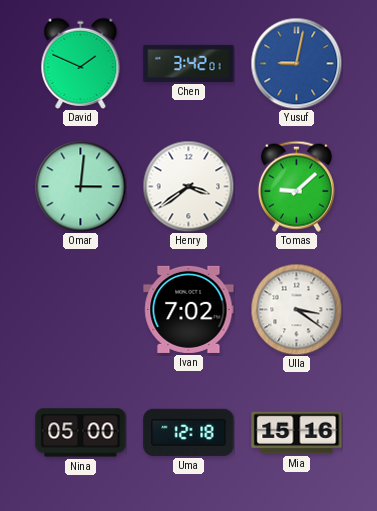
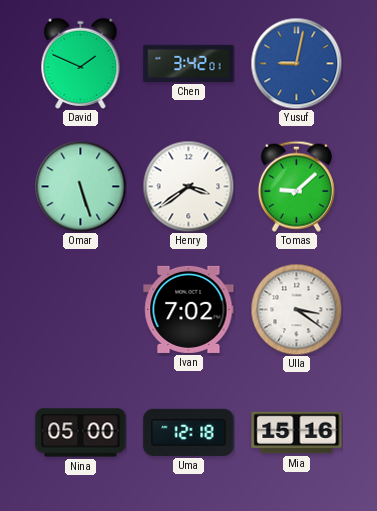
Omar: 3:01 -> 5:27
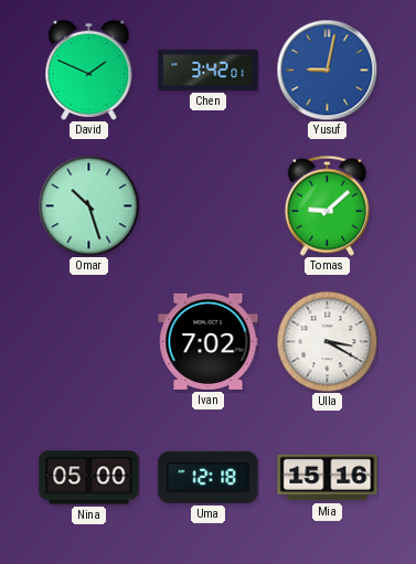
Omar: 5:27 -> 10:27
Henry: 3:39 -> none
Ulla: 3:21 -> 3:20
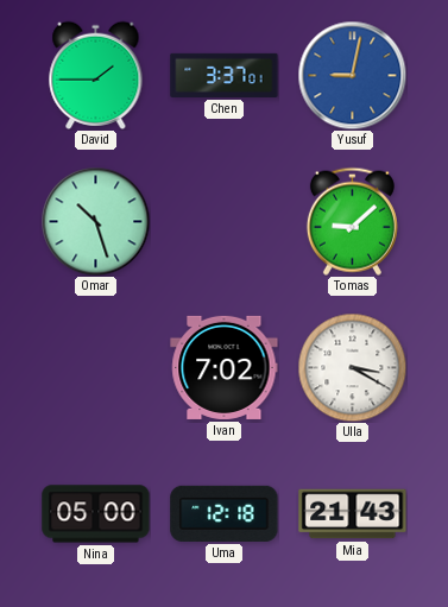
David: 1:49 -> 1:45
Chen: 3:42 -> 3:37
Mia: 15:16 -> 21:43
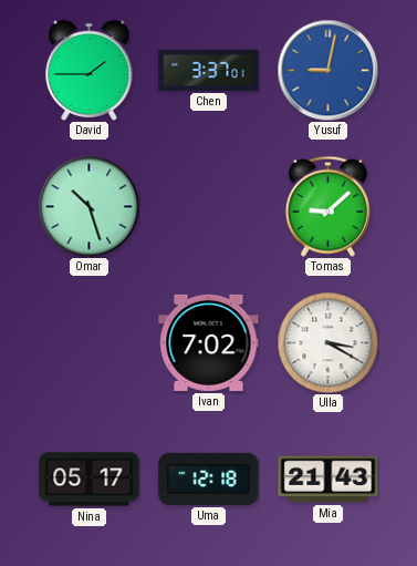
Nina: 05:00 -> 05:17
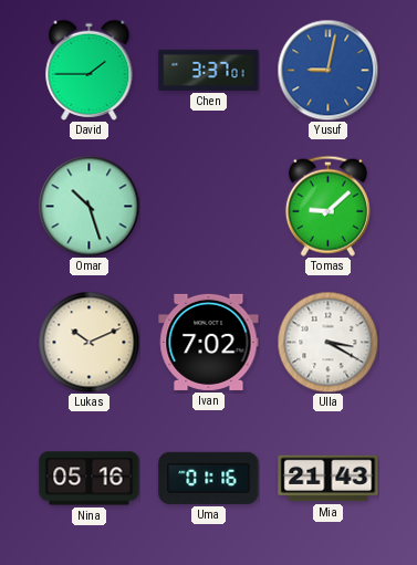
Lukas: none -> 10:11
Nina: 05:17 -> 05:16
Uma: 12:18 -> 01:16
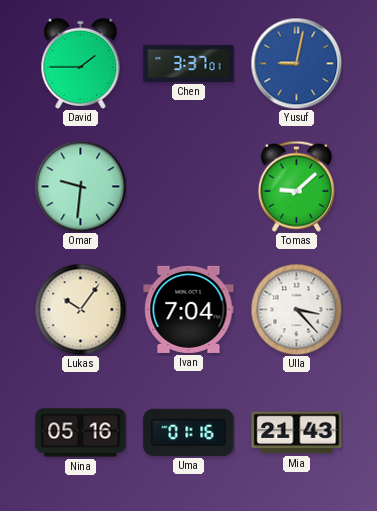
Omar: 10:27 -> 9:31
Lukas: 10:11 -> 10:06
Ivan: 7:02 -> 7:04
Ulla: 3:20 -> 3:23
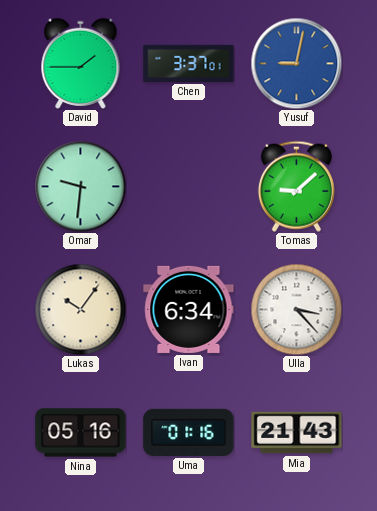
Ivan: 7:04 -> 6:34
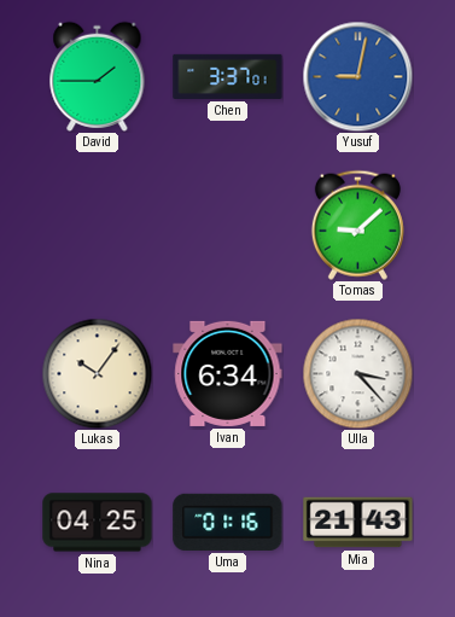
Omar: 9:31 -> none
Nina: 05:16 -> 04:25
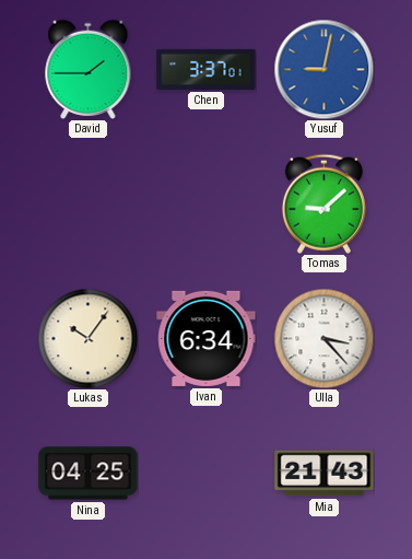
Uma: 01:16 -> none
